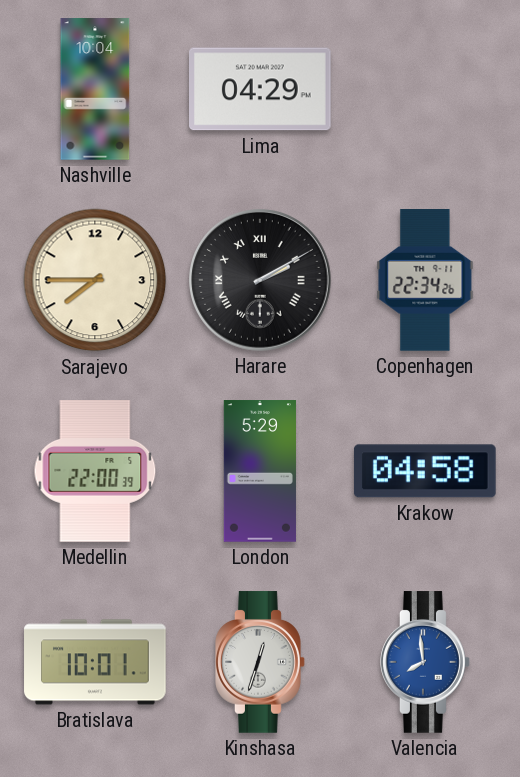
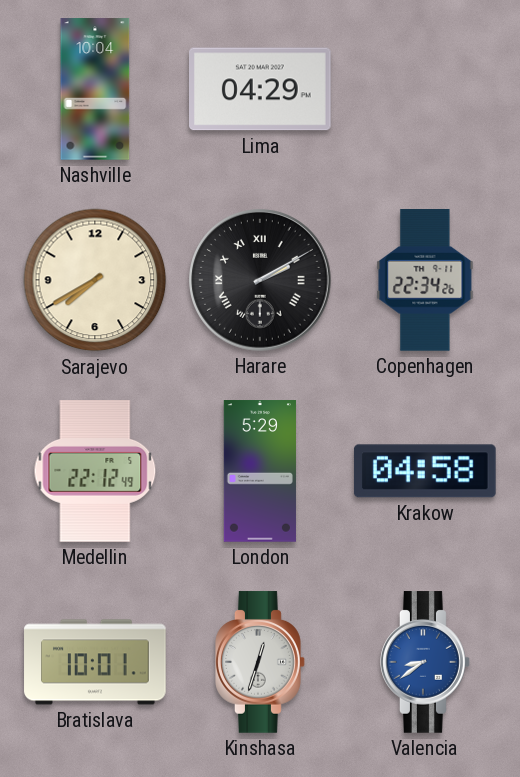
Sarajevo: 7:45 -> 7:40
Medellin: 22:00 -> 22:12
Valencia: 7:59 -> 8:39
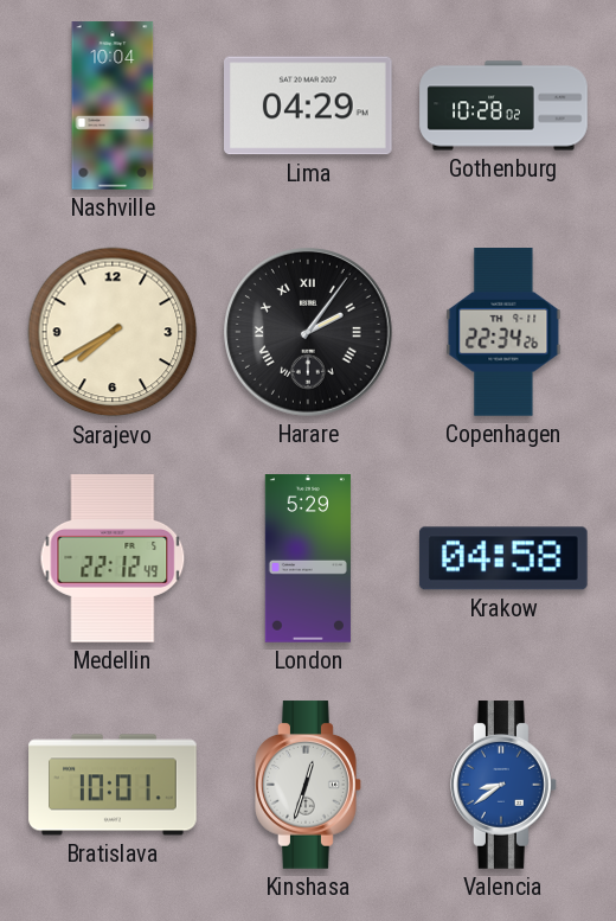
Gothenburg: none -> 10:28
Harare: 2:10 -> 2:06
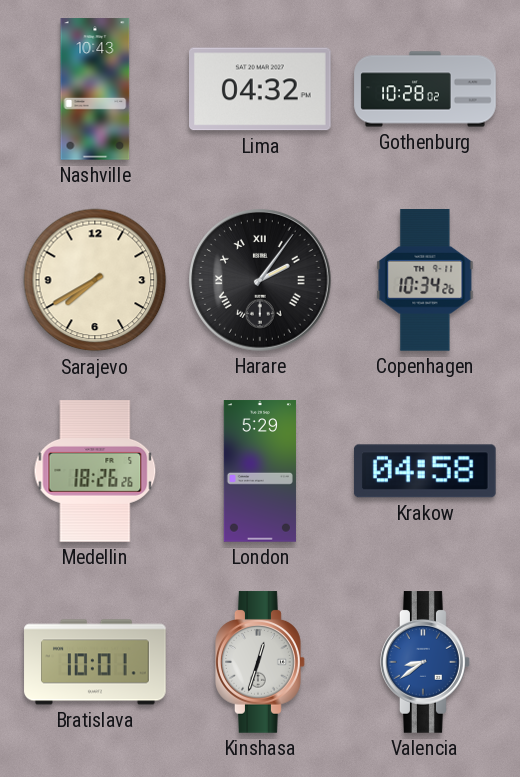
Nashville: 10:04 -> 10:43
Lima: 04:29 -> 04:32
Copenhagen: 22:34 -> 10:34
Medellin: 22:12 -> 18:26
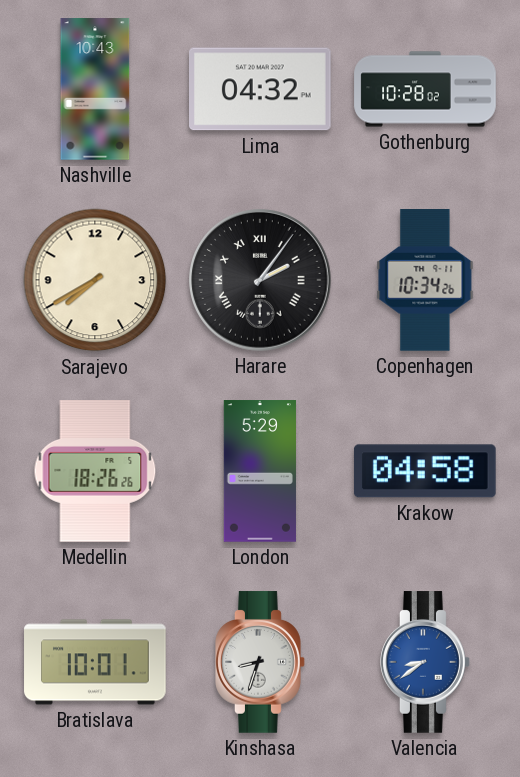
Kinshasa: 12:33 -> 8:33
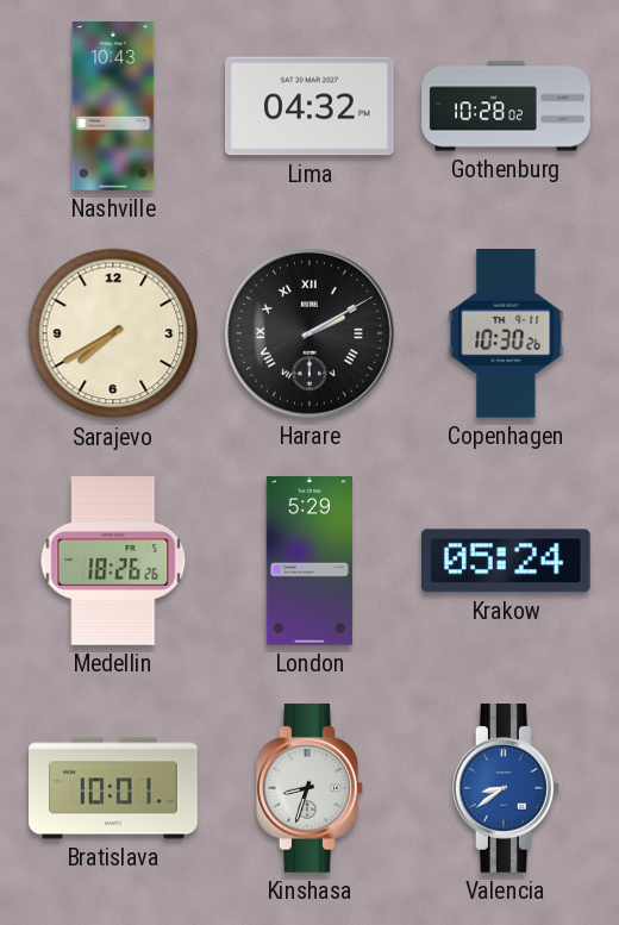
Harare: 2:06 -> 2:10
Copenhagen: 10:34 -> 10:30
Krakow: 04:58 -> 05:24
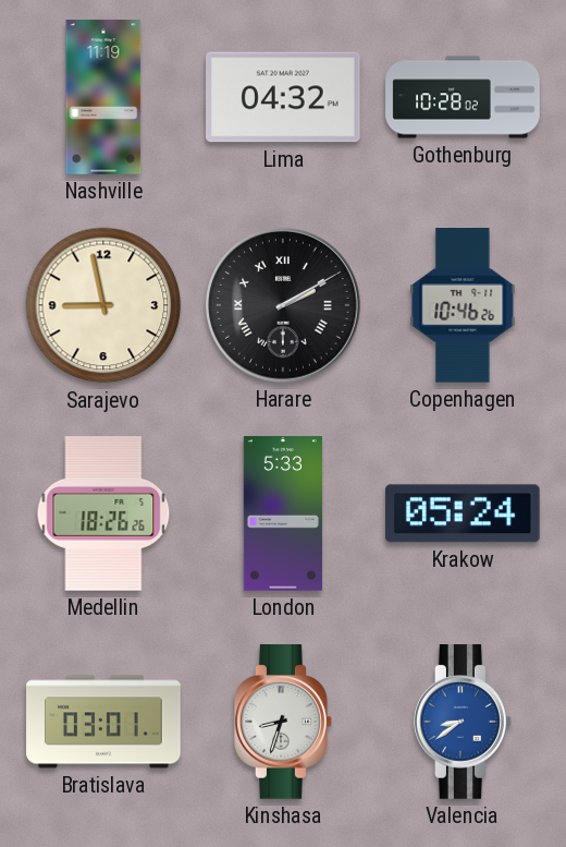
Nashville: 10:43 -> 11:19
Sarajevo: 7:40 -> 8:58
Copenhagen: 10:30 -> 10:46
London: 5:29 -> 5:33
Bratislava: 10:01 -> 03:01
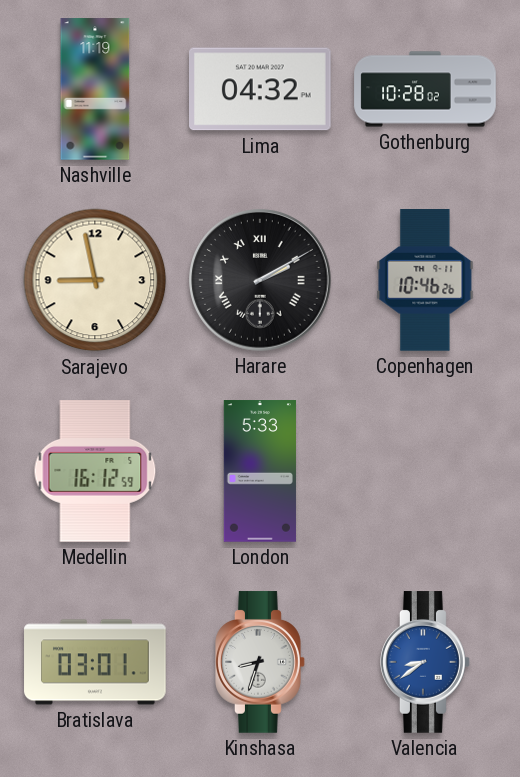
Medellin: 18:26 -> 16:12
Krakow: 05:24 -> none
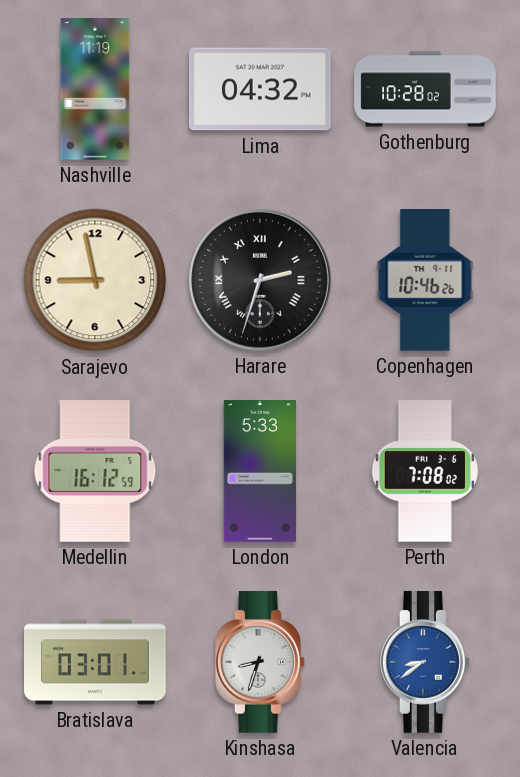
Harare: 2:10 -> 2:33
Perth: none -> 7:08
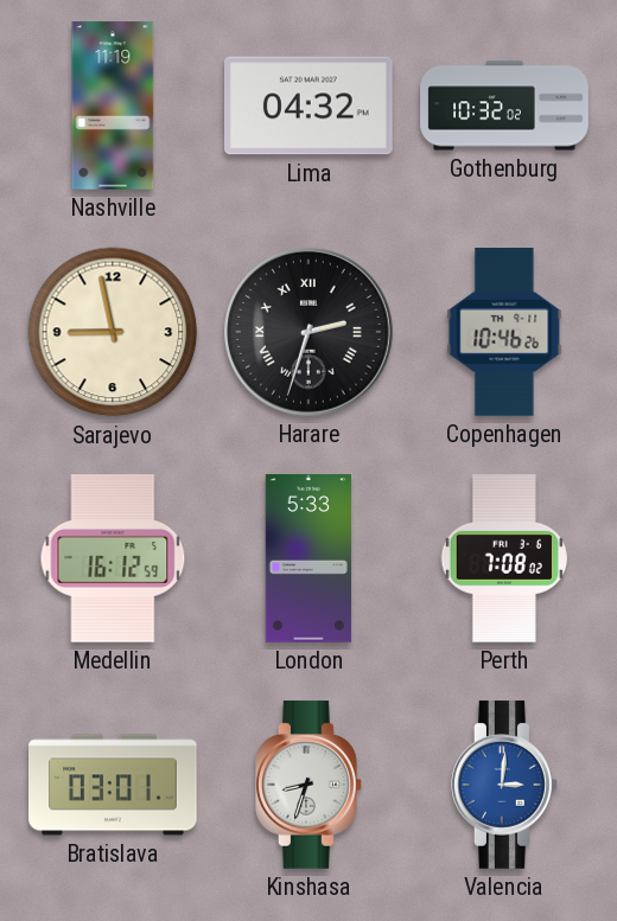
Gothenburg: 10:28 -> 10:32
Valencia: 8:39 -> 3:01
